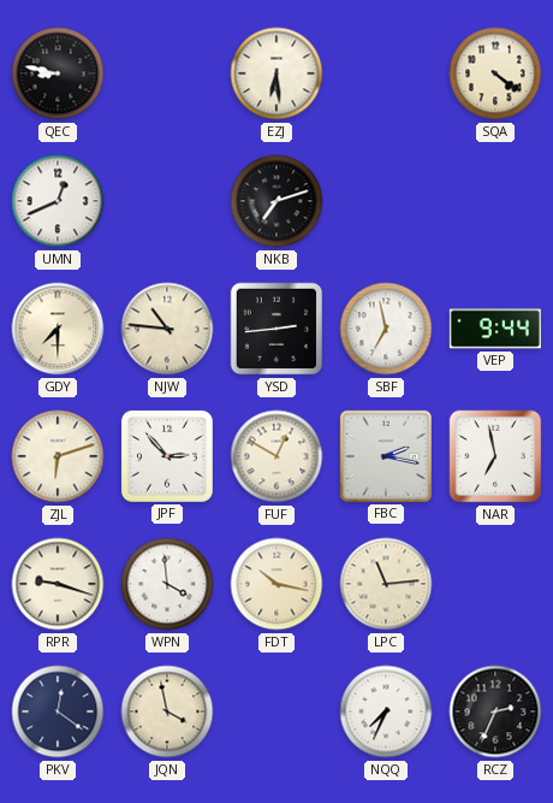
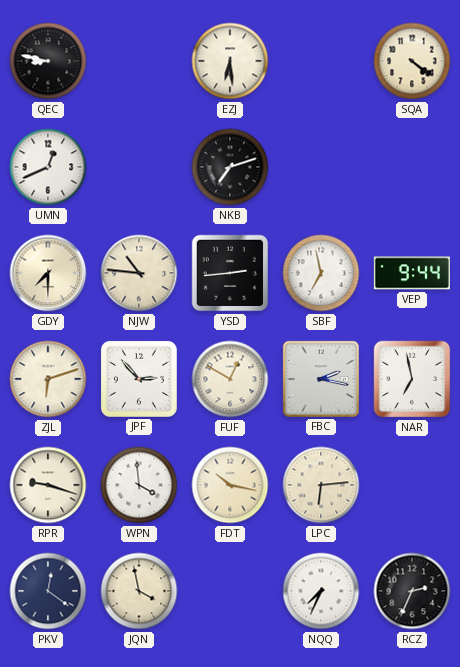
LPC: 11:14 -> 6:14
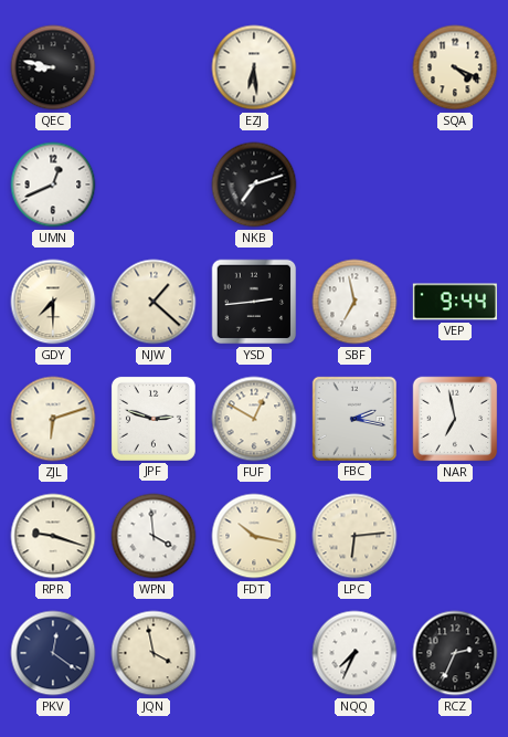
SQA: 4:21 -> 4:19
NJW: 10:46 -> 1:22
JPF: 2:53 -> 2:48
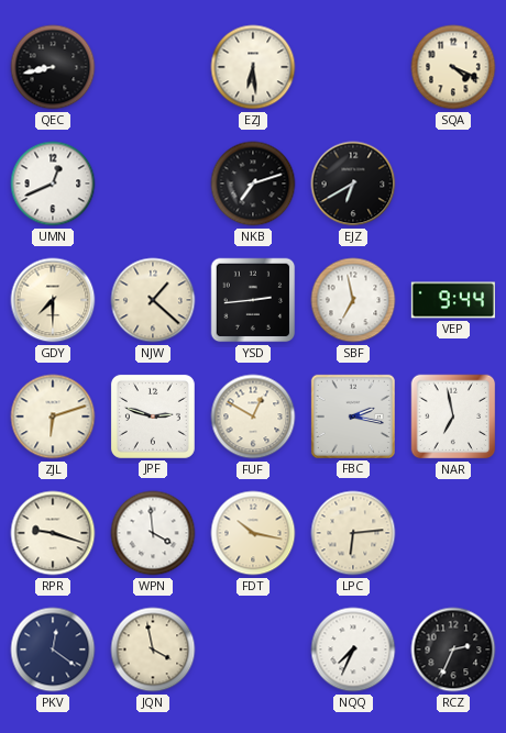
QEC: 8:47 -> 8:43
EJZ: none -> 6:40
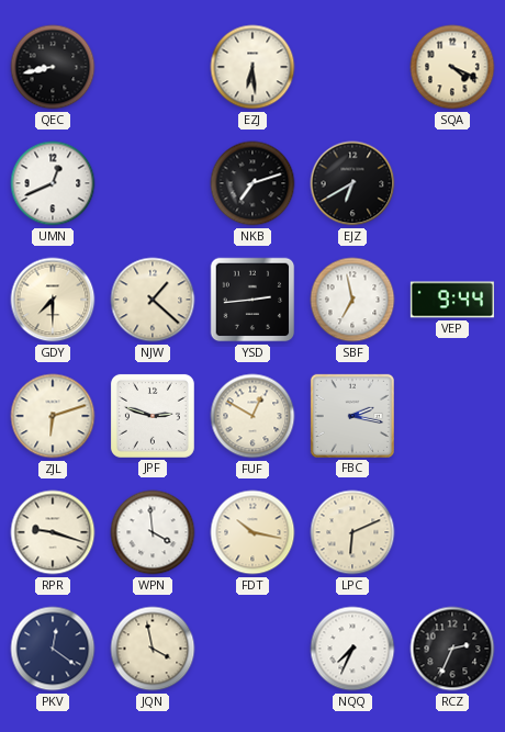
NAR: 6:58 -> none
LPC: 6:14 -> 6:11
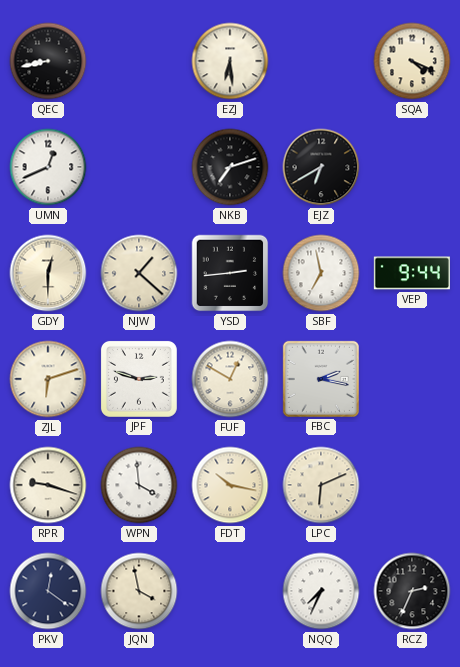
GDY: 7:30 -> 12:30
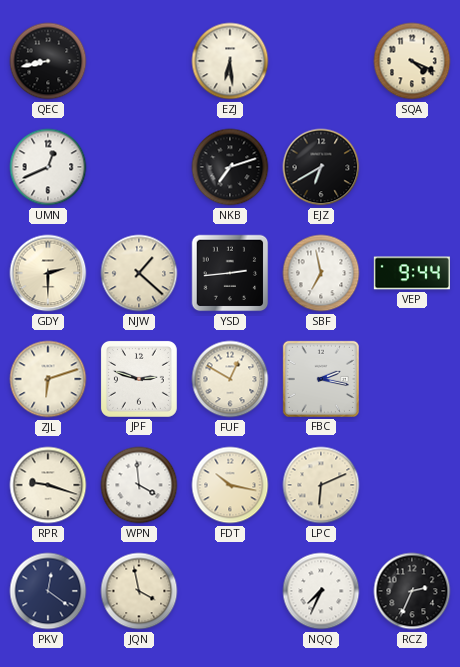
GDY: 12:30 -> 2:30
